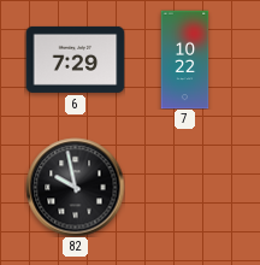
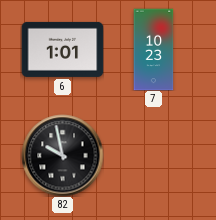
6: 7:29 -> 1:01
7: 10:22 -> 10:23
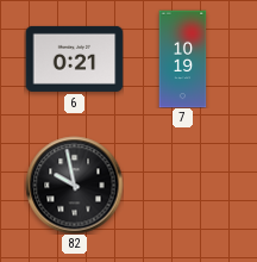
6: 1:01 -> 0:21
7: 10:23 -> 10:19
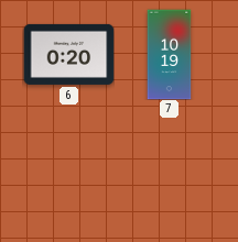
6: 0:21 -> 0:20
82: 9:58 -> none
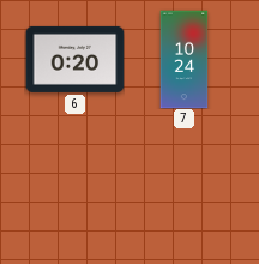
7: 10:19 -> 10:24
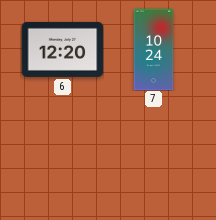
6: 0:20 -> 12:20
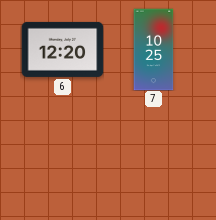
7: 10:24 -> 10:25
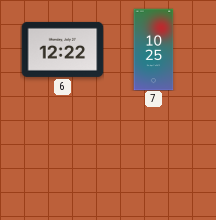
6: 12:20 -> 12:22
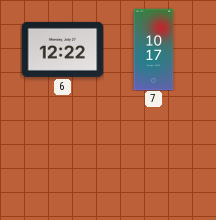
7: 10:25 -> 10:17
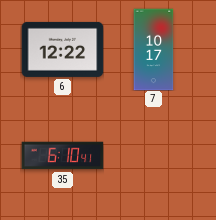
35: none -> 6:10
